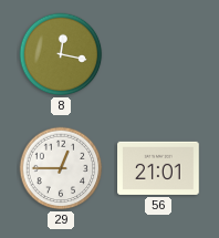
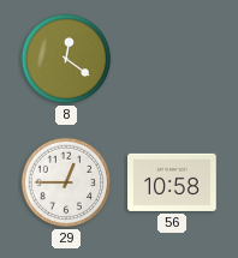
8: 12:17 -> 12:21
56: 21:01 -> 10:58
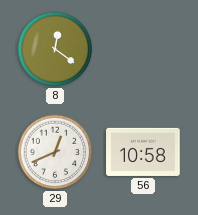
29: 12:45 -> 12:41
